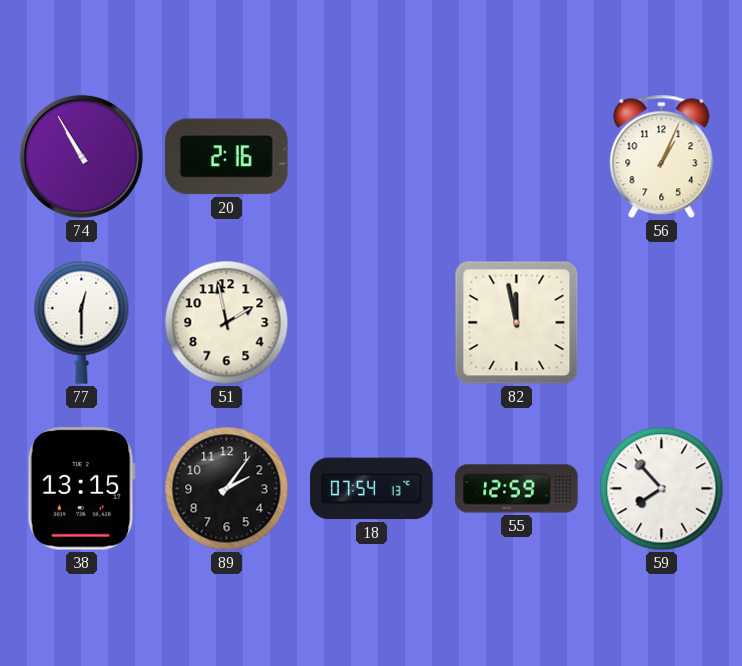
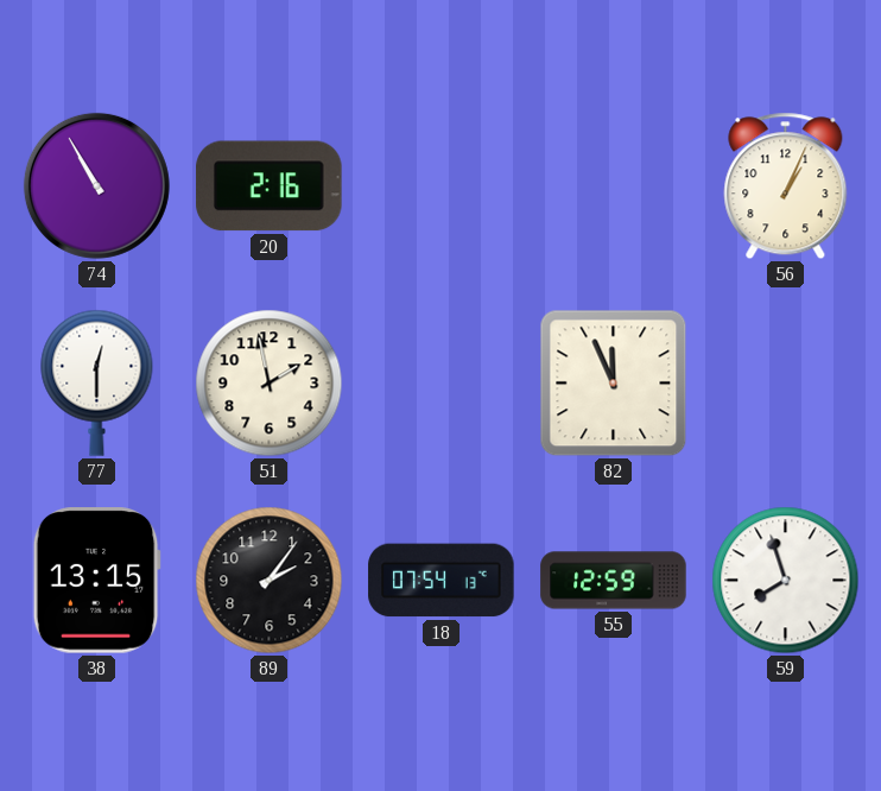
82: 11:58 -> 11:56
59: 7:53 -> 7:57
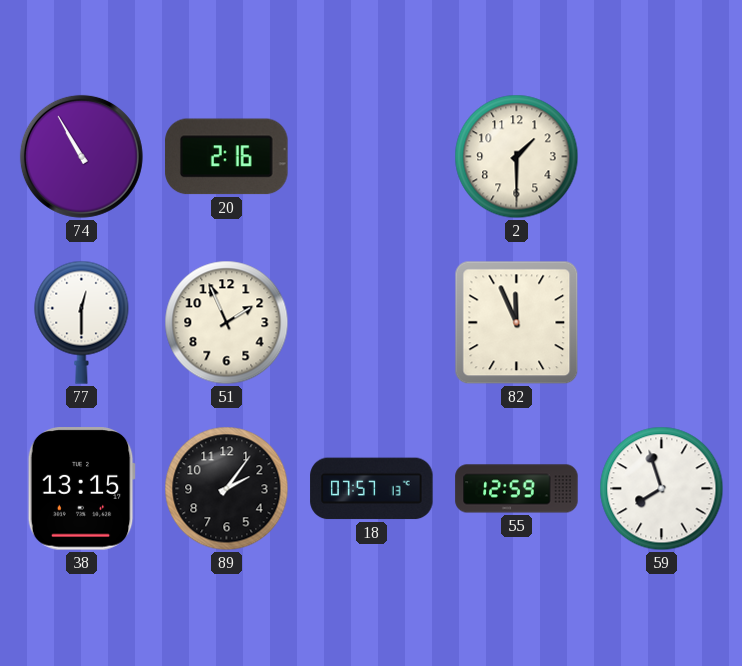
2: none -> 1:30
56: 1:04 -> none
51: 1:58 -> 1:56
18: 07:54 -> 07:57
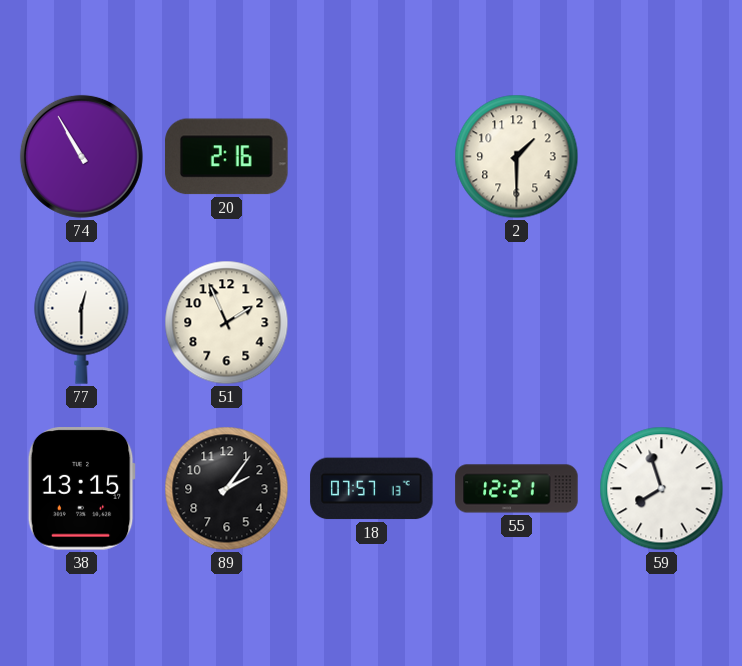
82: 11:56 -> none
55: 12:59 -> 12:21
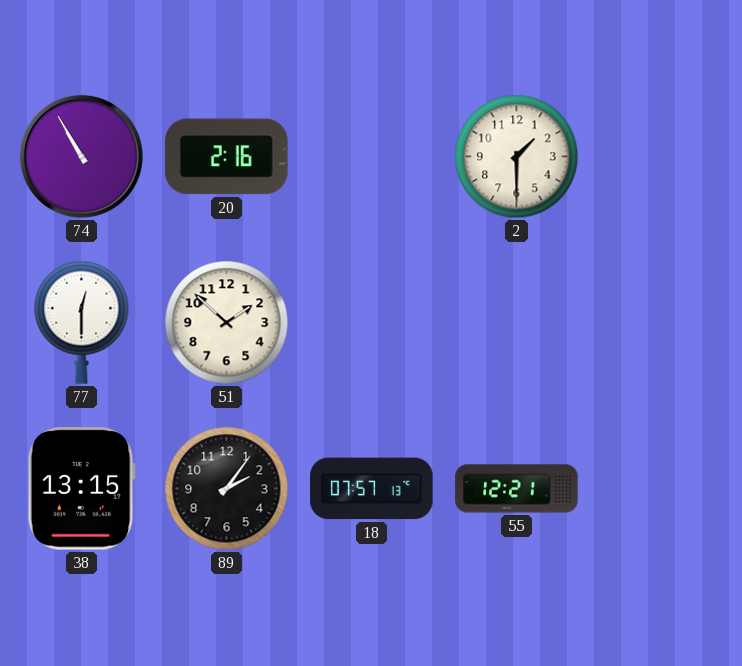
51: 1:56 -> 1:52
59: 7:57 -> none
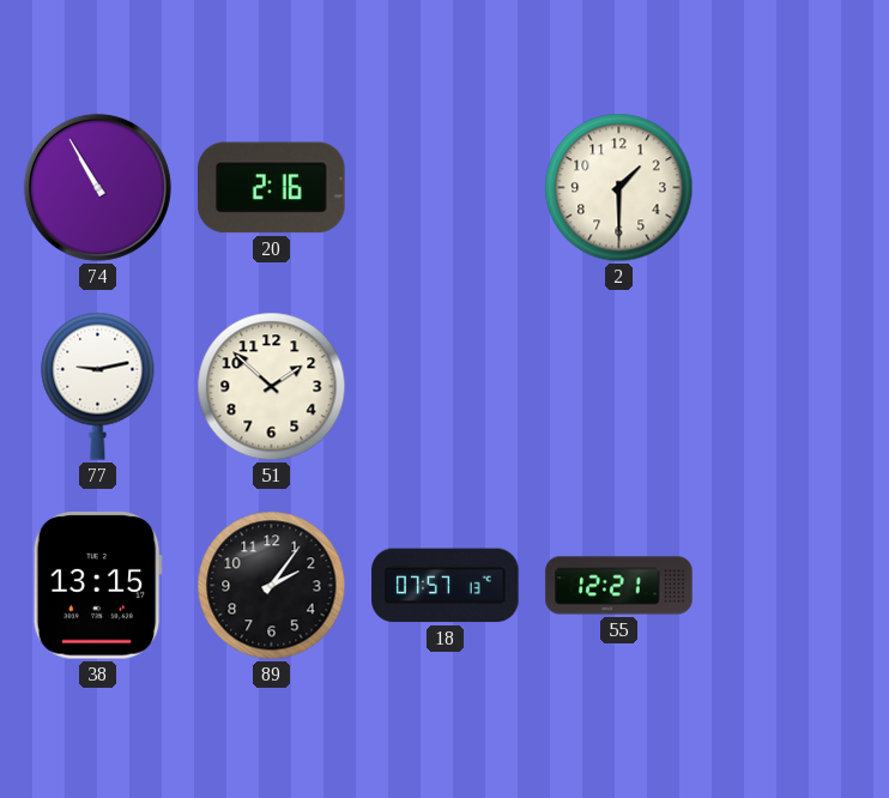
77: 12:30 -> 9:13
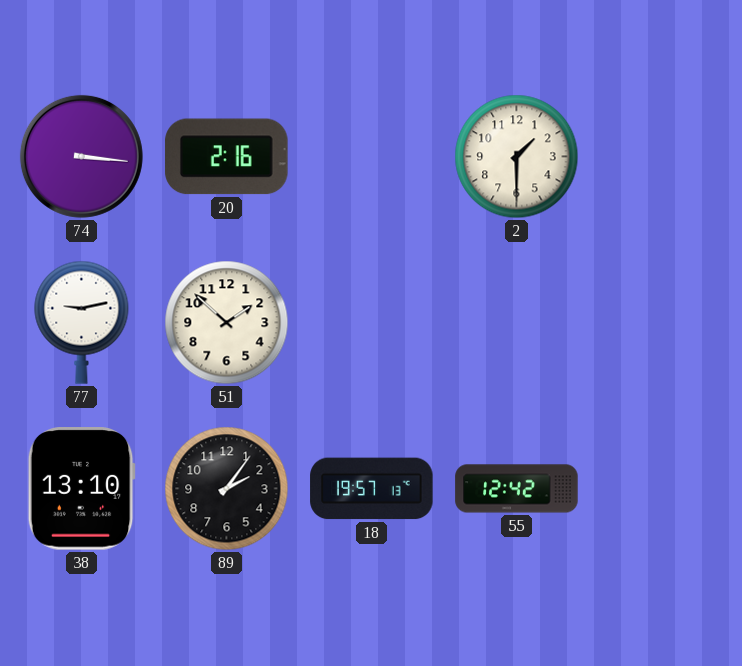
74: 10:55 -> 3:16
38: 13:15 -> 13:10
18: 07:57 -> 19:57
55: 12:21 -> 12:42
